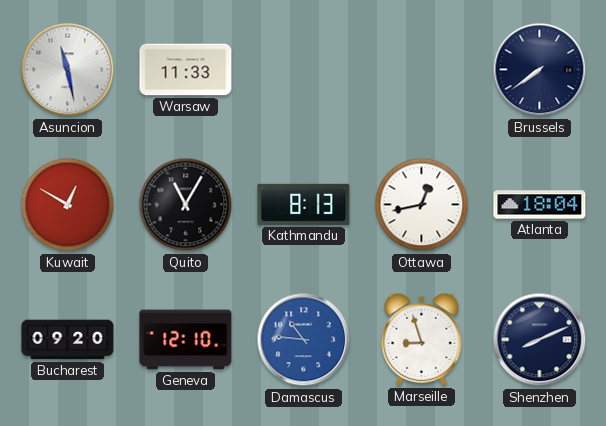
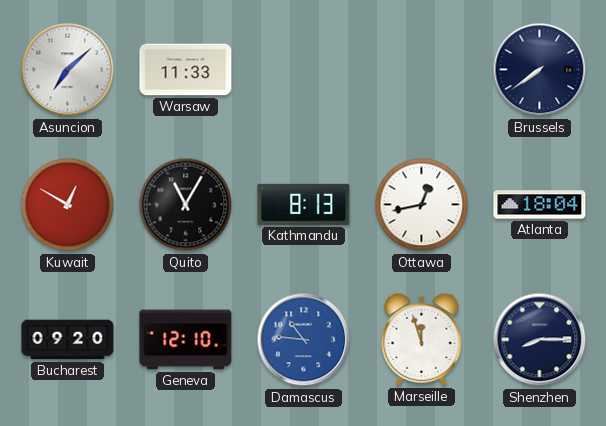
Asuncion: 11:28 -> 7:08
Marseille: 8:57 -> 11:57
Shenzhen: 8:11 -> 8:15
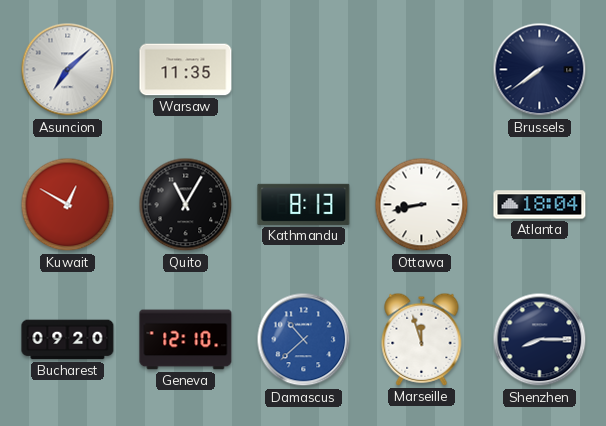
Warsaw: 11:33 -> 11:35
Ottawa: 12:43 -> 8:43
Damascus: 10:46 -> 10:38
